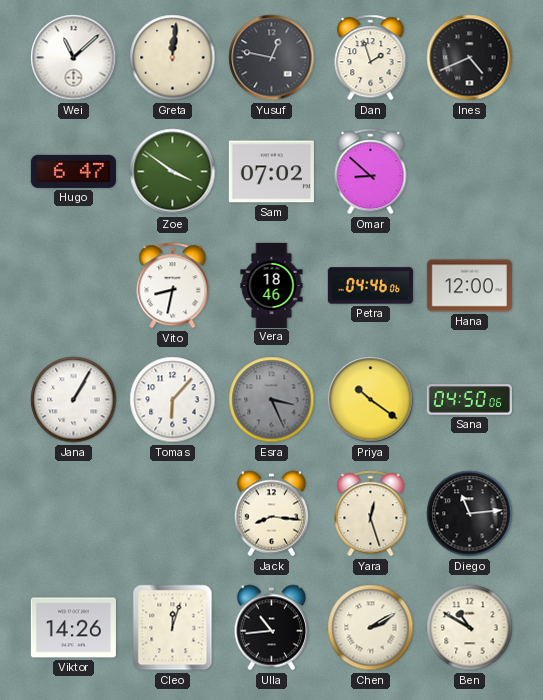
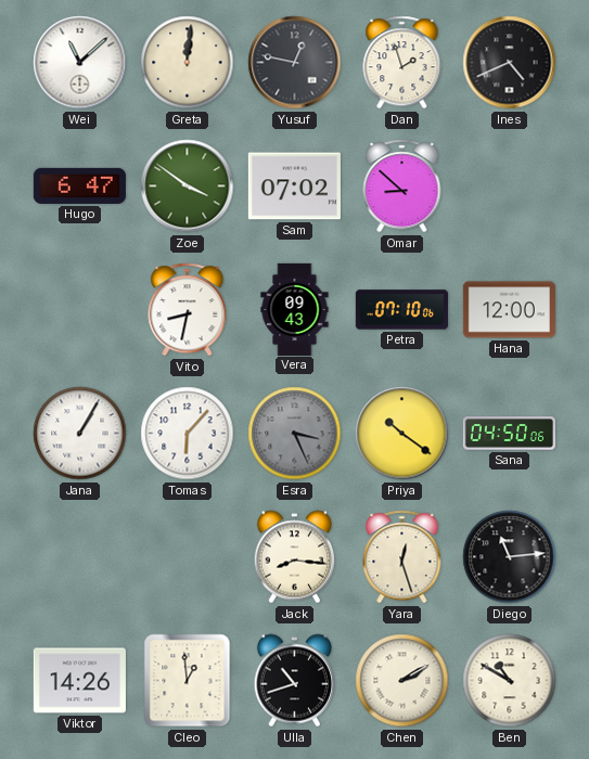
Vera: 18:46 -> 09:43
Petra: 04:46 -> 07:10
Cleo: 12:03 -> 12:59
Ulla: 10:44 -> 10:42
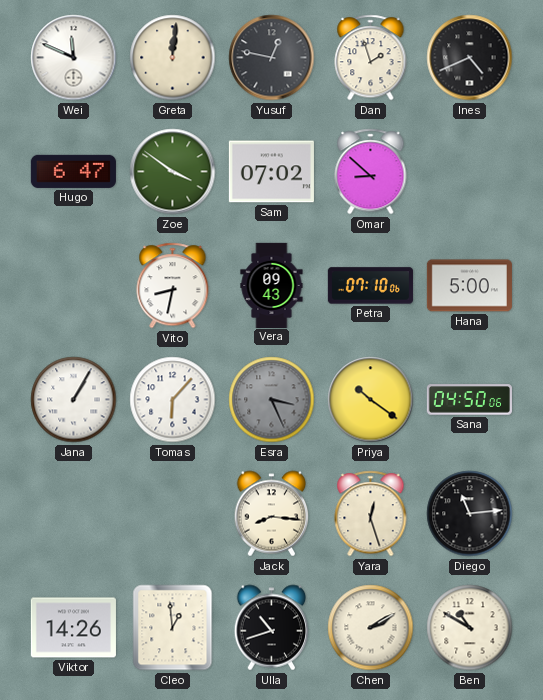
Wei: 11:08 -> 11:49
Hana: 12:00 -> 5:00
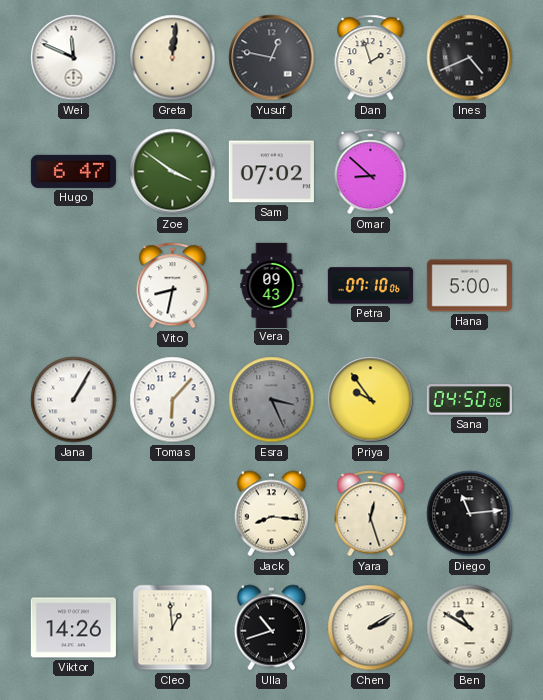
Priya: 10:21 -> 9:54
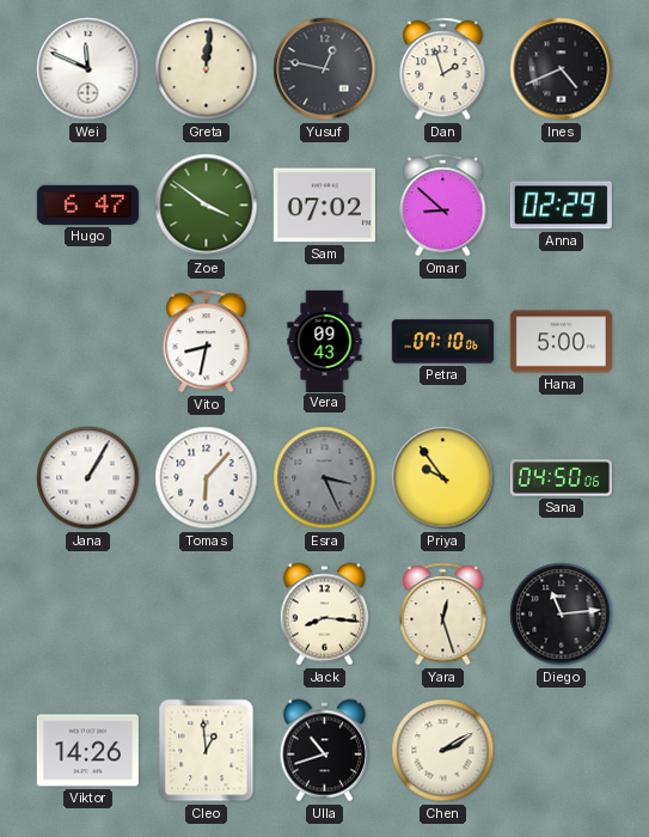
Anna: none -> 02:29
Ben: 10:50 -> none
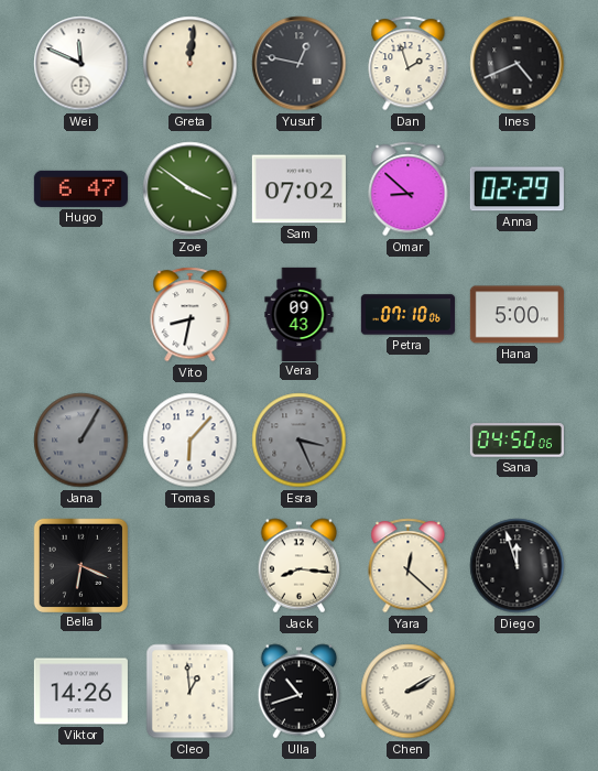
Jana dial: white -> grey
Priya: 9:54 -> none
Bella: none -> 6:19
Yara: 12:27 -> 12:22
Diego: 11:14 -> 11:57
